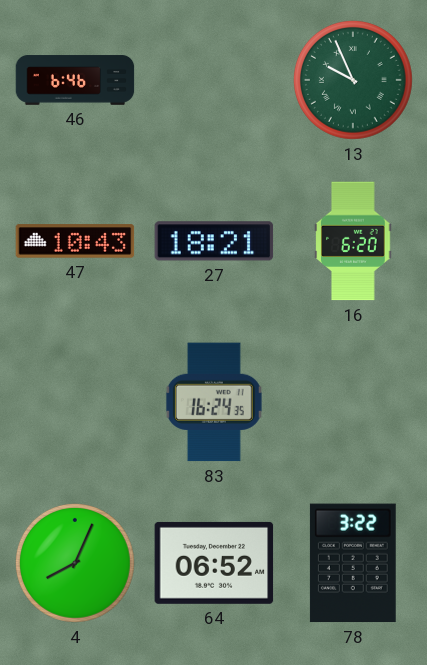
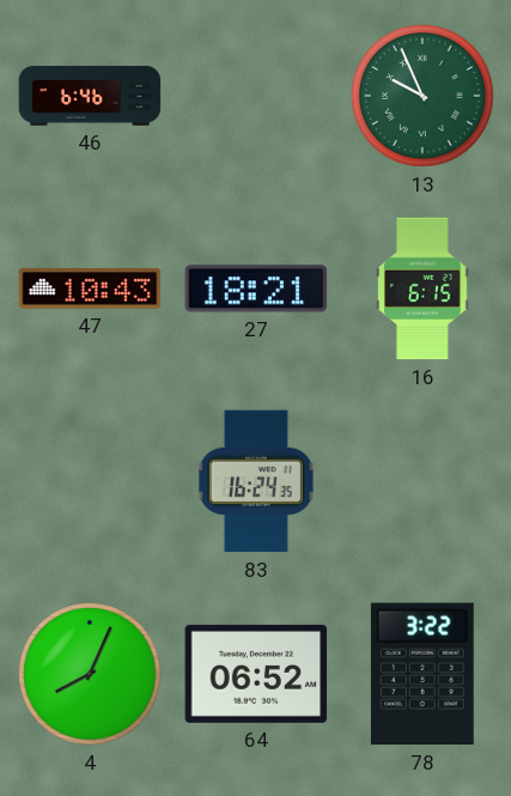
16: 6:20 -> 6:15
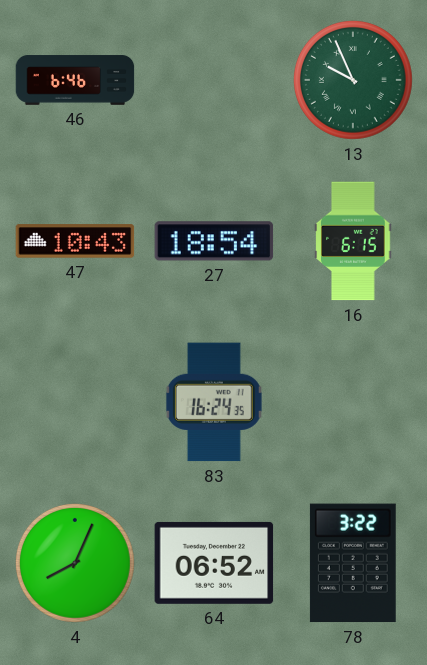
27: 18:21 -> 18:54
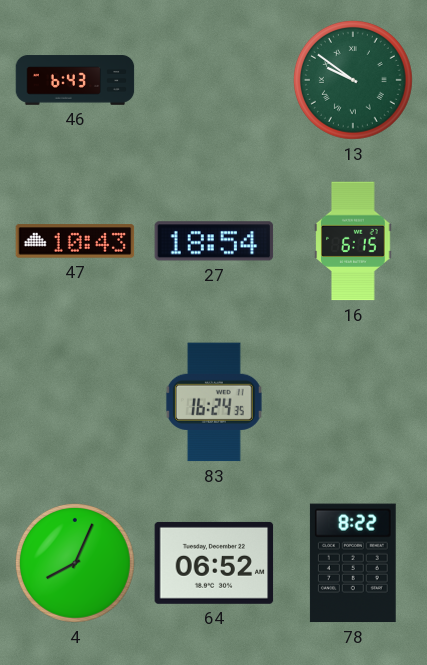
46: 6:46 -> 6:43
13: 9:56 -> 9:51
78: 3:22 -> 8:22
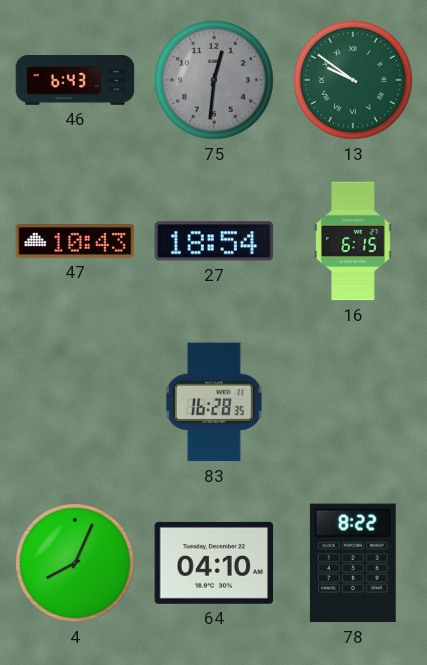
75: none -> 12:31
83: 16:24 -> 16:28
64: 06:52 -> 04:10
